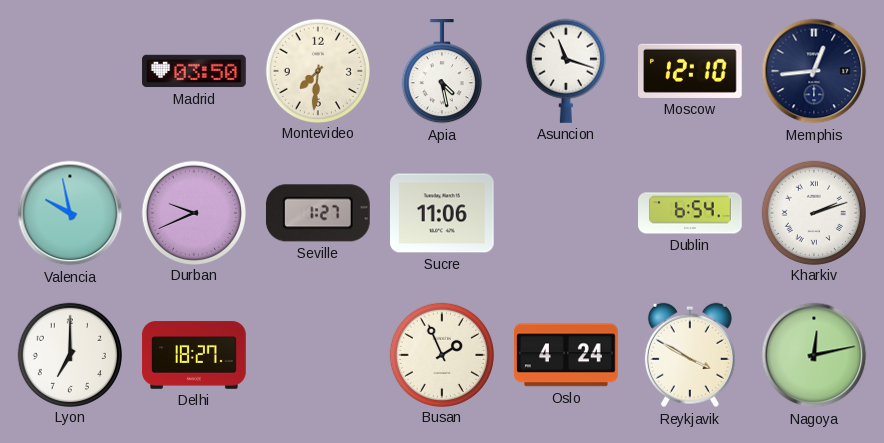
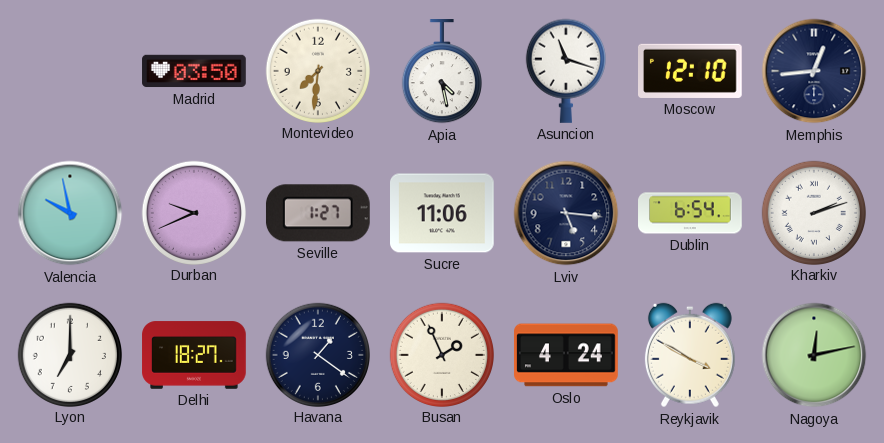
Lviv: none -> 5:16
Havana: none -> 1:21
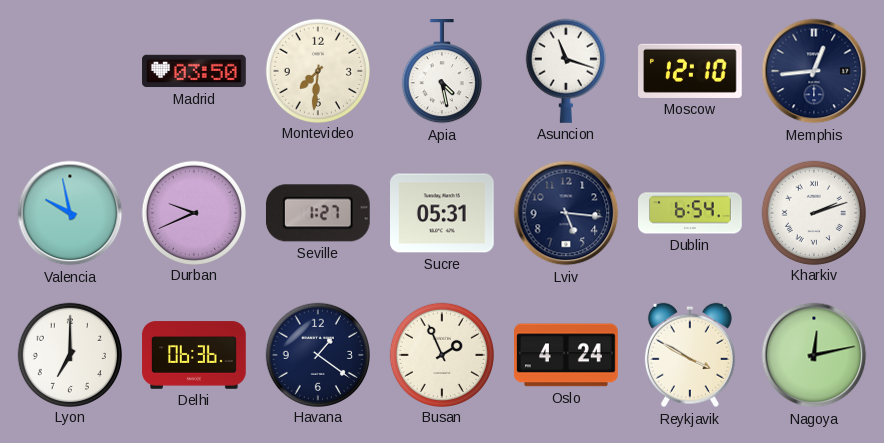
Sucre: 11:06 -> 05:31
Delhi: 18:27 -> 06:36
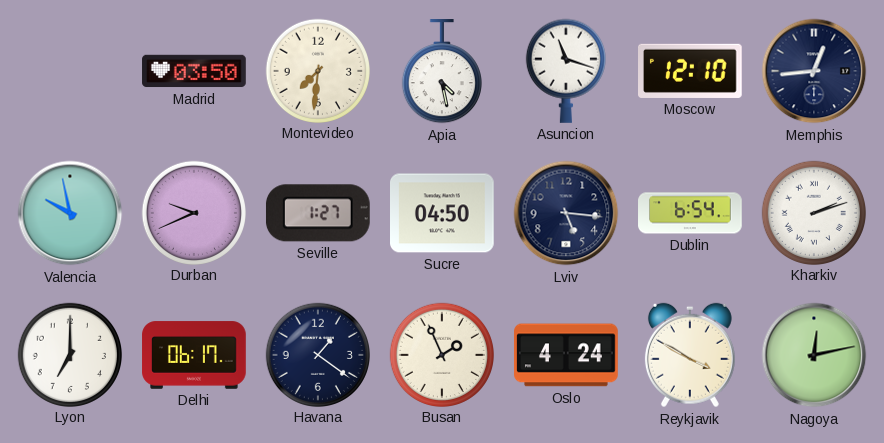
Sucre: 05:31 -> 04:50
Delhi: 06:36 -> 06:17
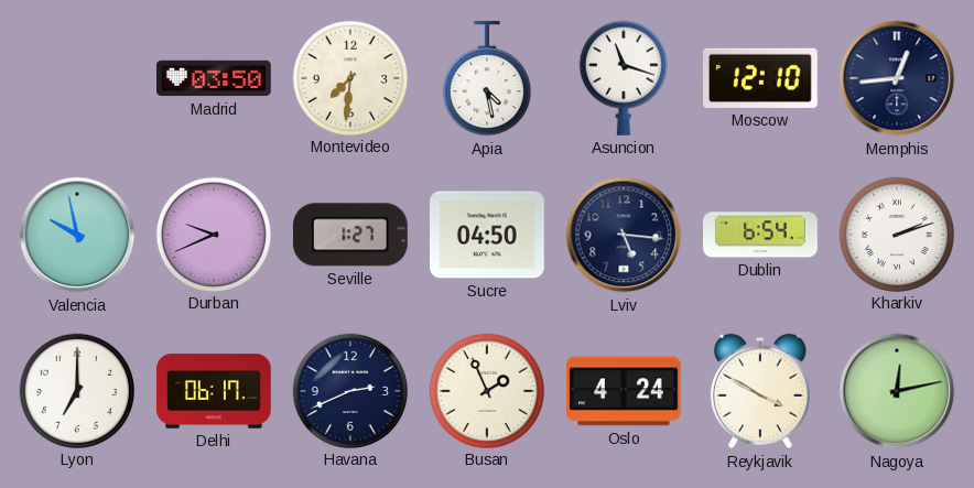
Havana: 1:21 -> 2:41
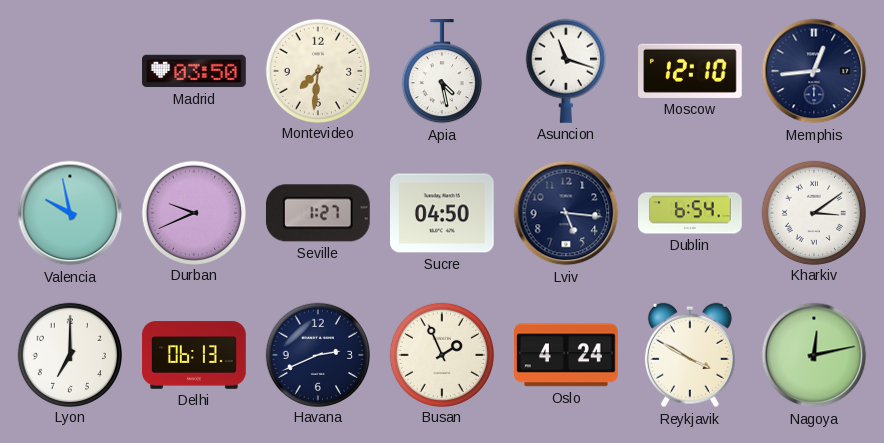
Kharkiv: 2:12 -> 3:09
Delhi: 06:17 -> 06:13
